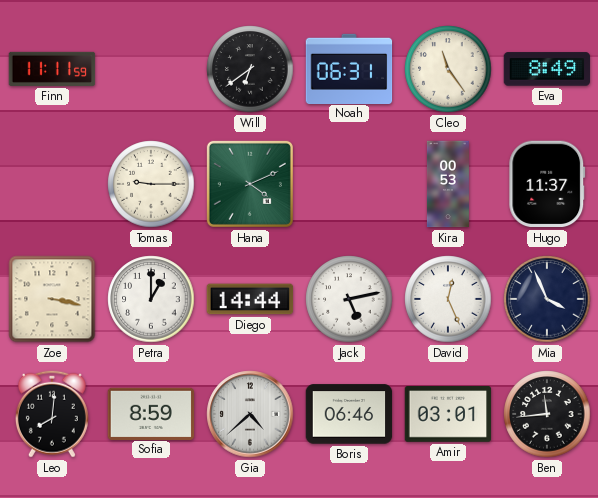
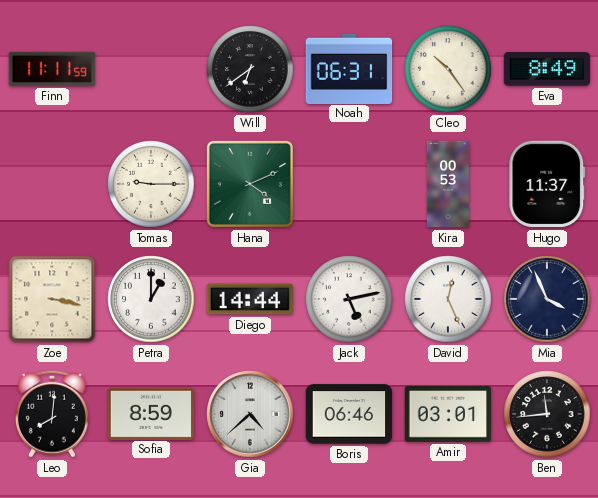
Cleo: 11:24 -> 10:24
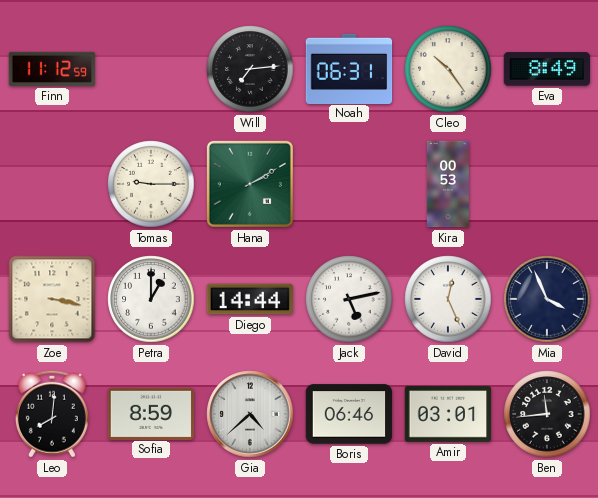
Finn: 11:11 -> 11:12
Will: 6:39 -> 7:14
Hana: 4:11 -> 2:10
Hugo: 11:37 -> none
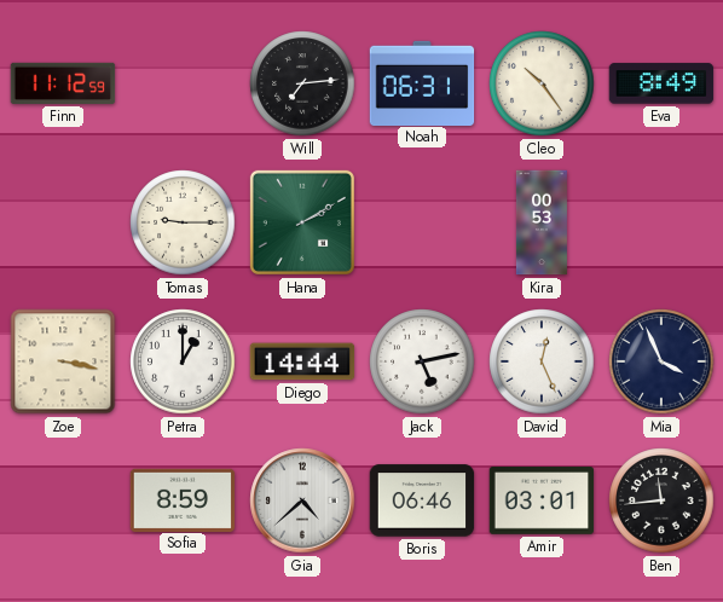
Leo: 8:01 -> none
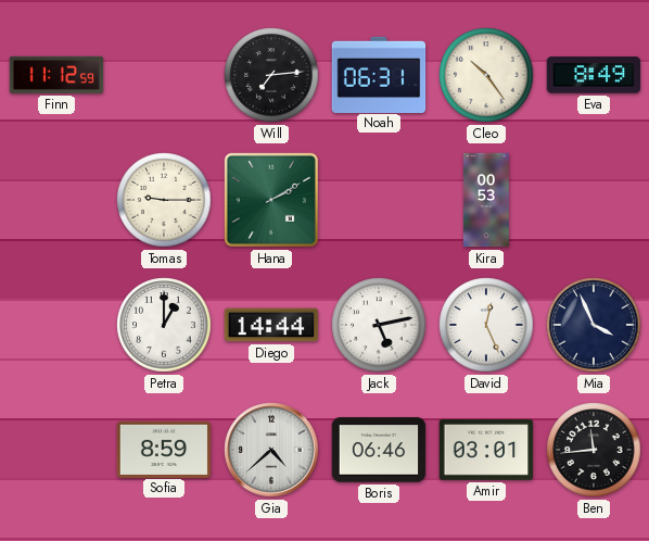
Zoe: 3:17 -> none
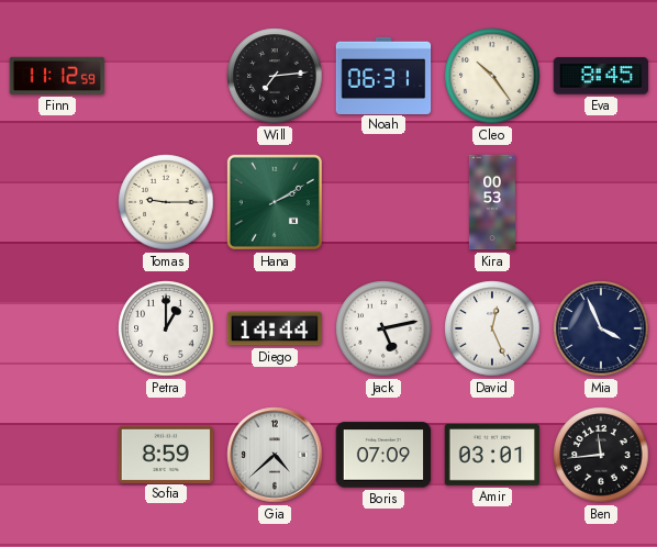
Eva: 8:49 -> 8:45
Boris: 06:46 -> 07:09
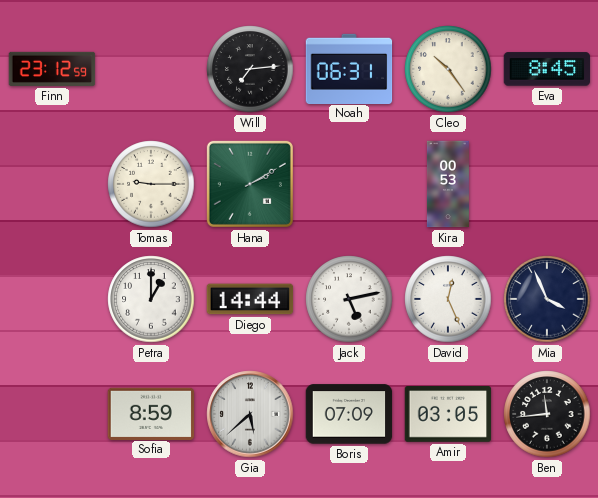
Finn: 11:12 -> 23:12
Gia: 4:38 -> 5:38
Amir: 03:01 -> 03:05
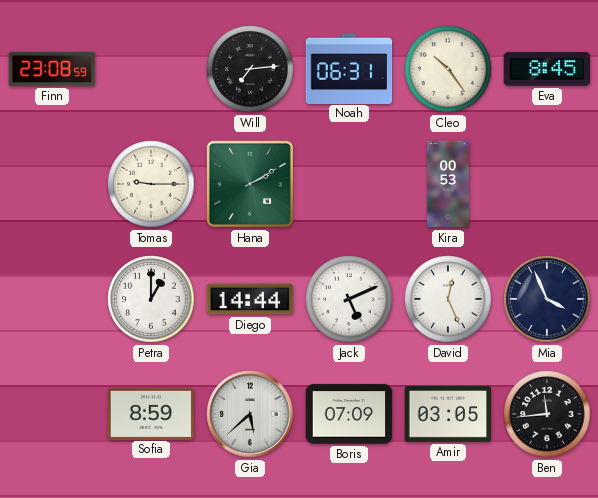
Finn: 23:12 -> 23:08
Jack: 5:13 -> 5:11
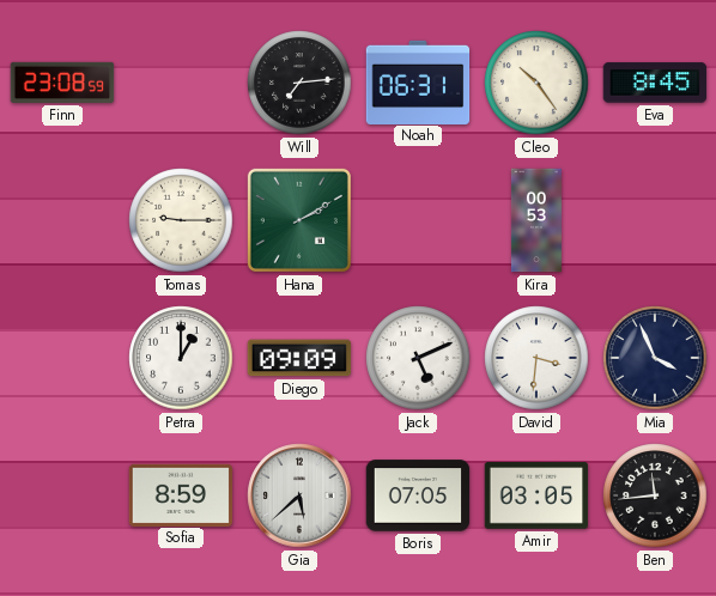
Diego: 14:44 -> 09:09
David: 12:26 -> 3:31
Boris: 07:09 -> 07:05
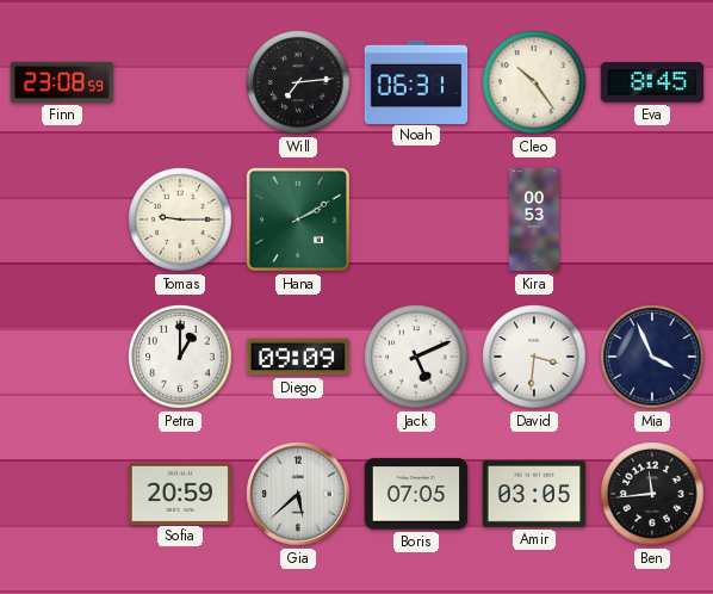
Sofia: 8:59 -> 20:59
